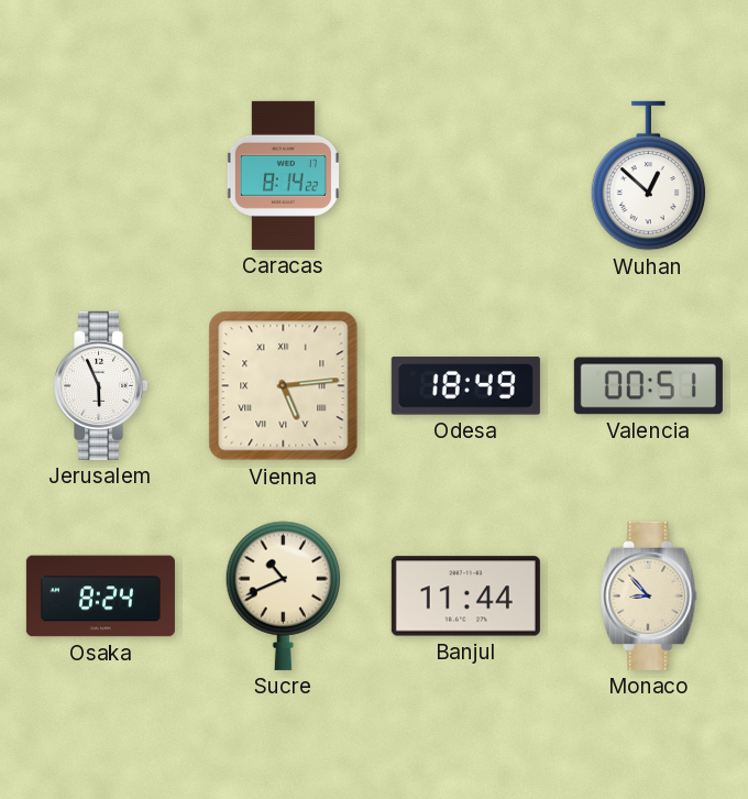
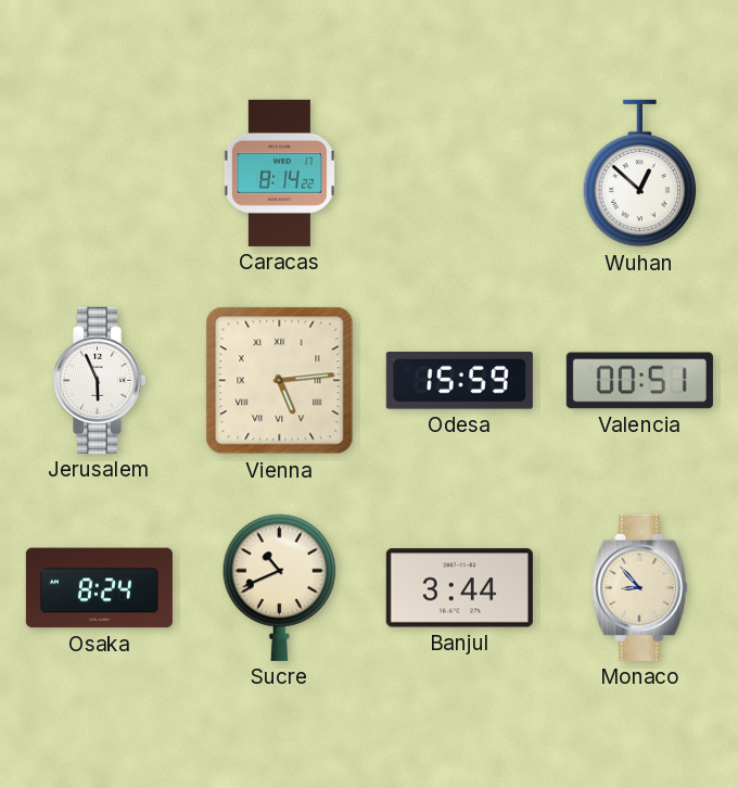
Odesa: 18:49 -> 15:59
Banjul: 11:44 -> 3:44
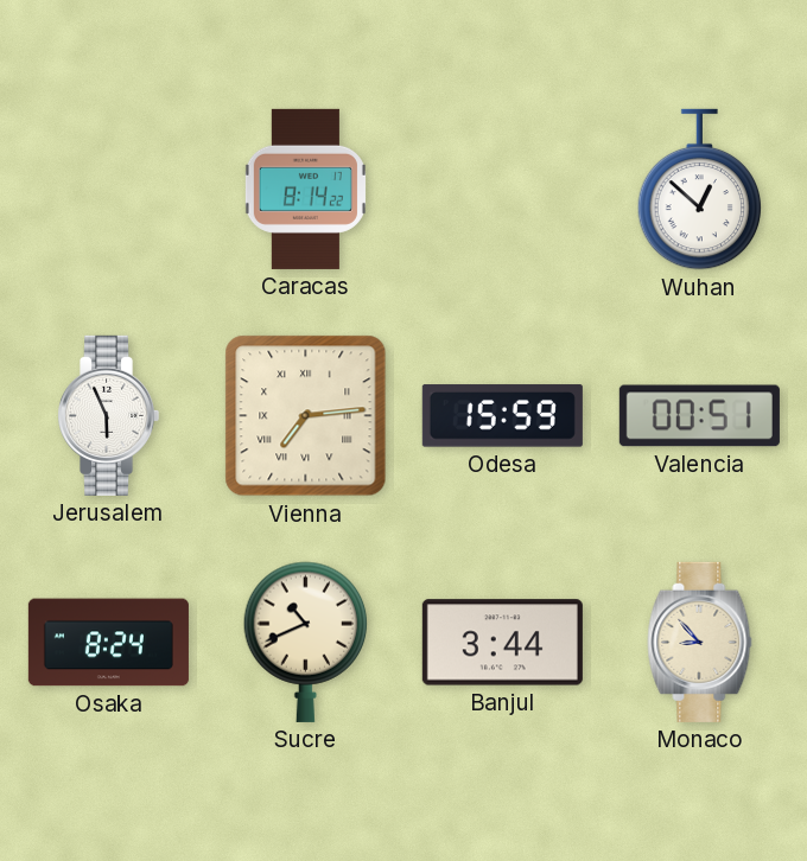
Vienna: 5:14 -> 7:14
